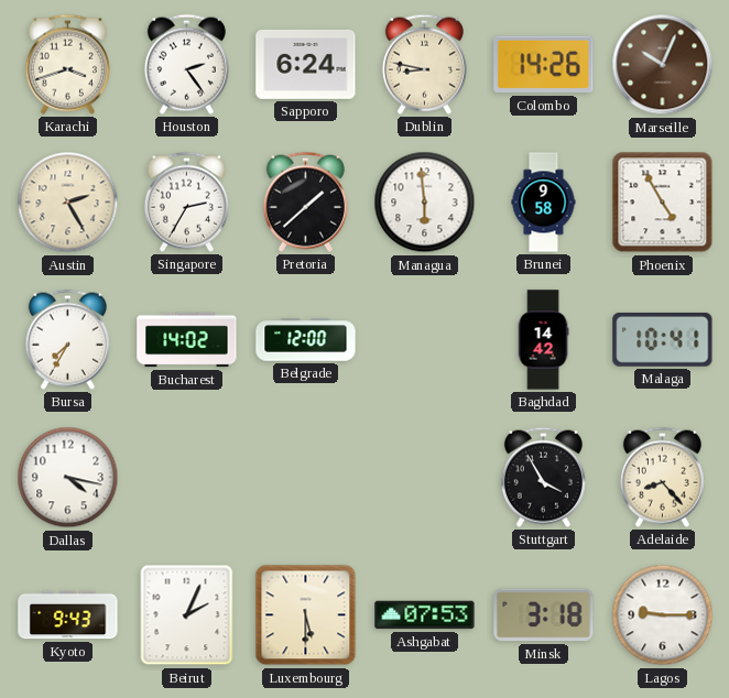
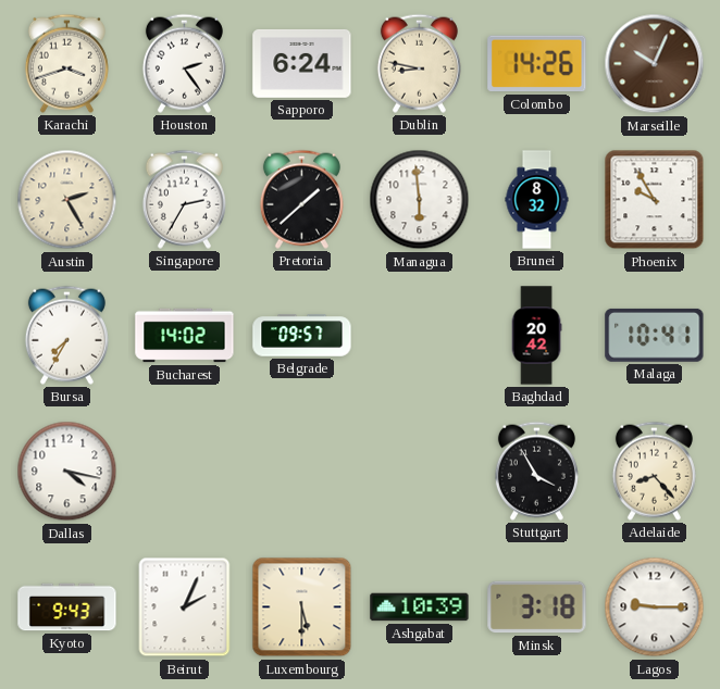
Brunei: 9:58 -> 8:32
Phoenix: 4:55 -> 9:55
Belgrade: 12:00 -> 09:57
Baghdad: 14:42 -> 20:42
Ashgabat: 07:53 -> 10:39
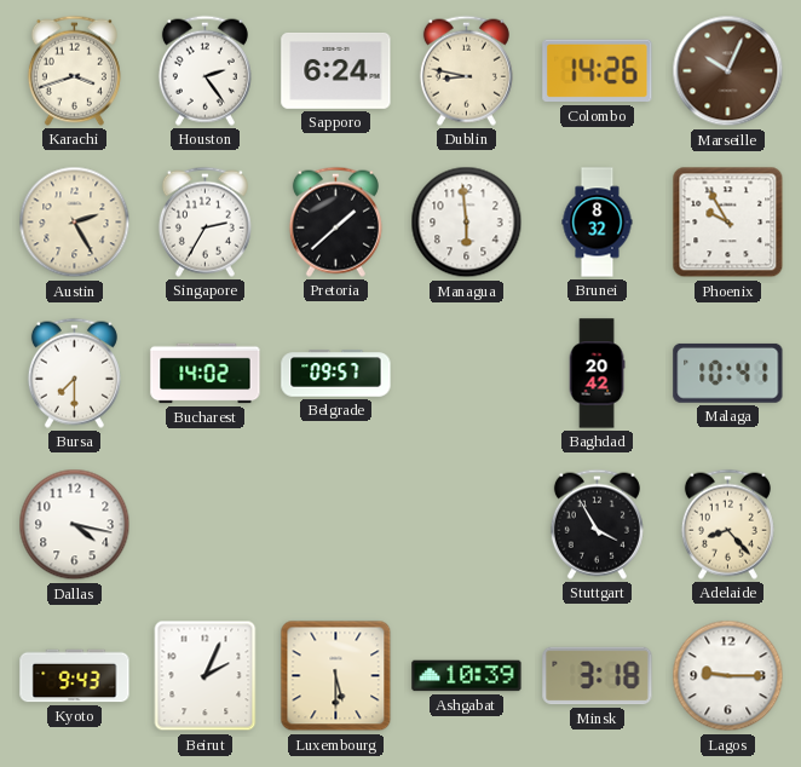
Bursa: 7:35 -> 7:30
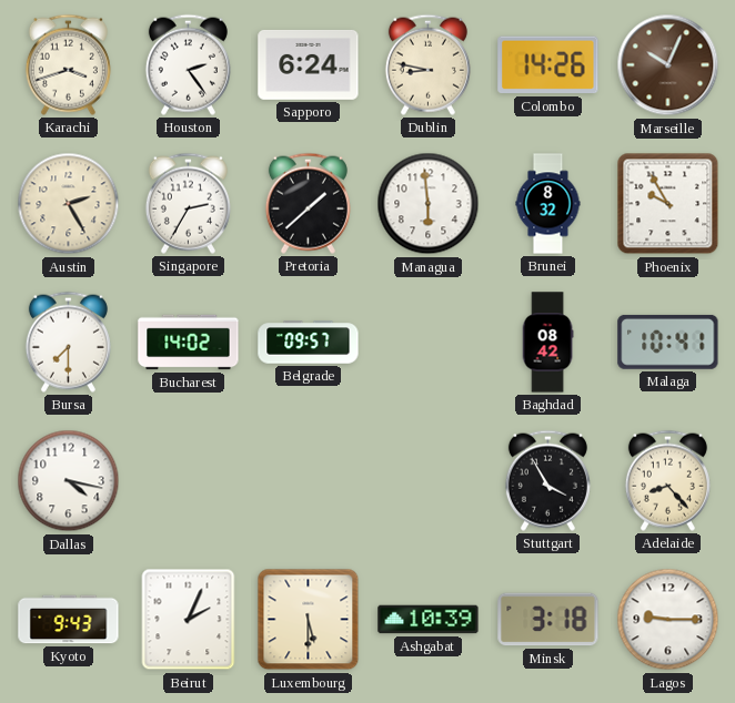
Baghdad: 20:42 -> 08:42
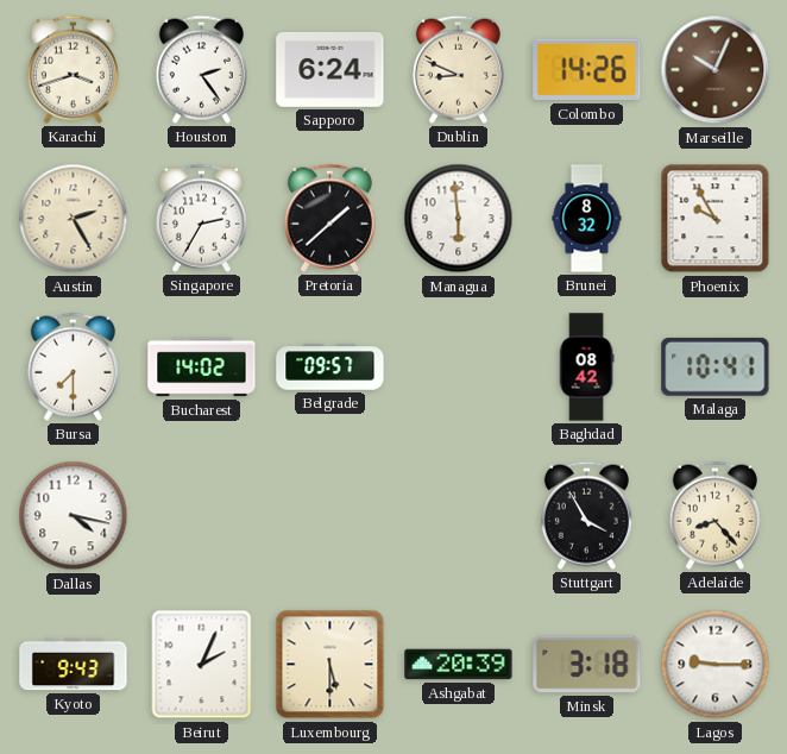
Dublin: 8:47 -> 8:49
Ashgabat: 10:39 -> 20:39
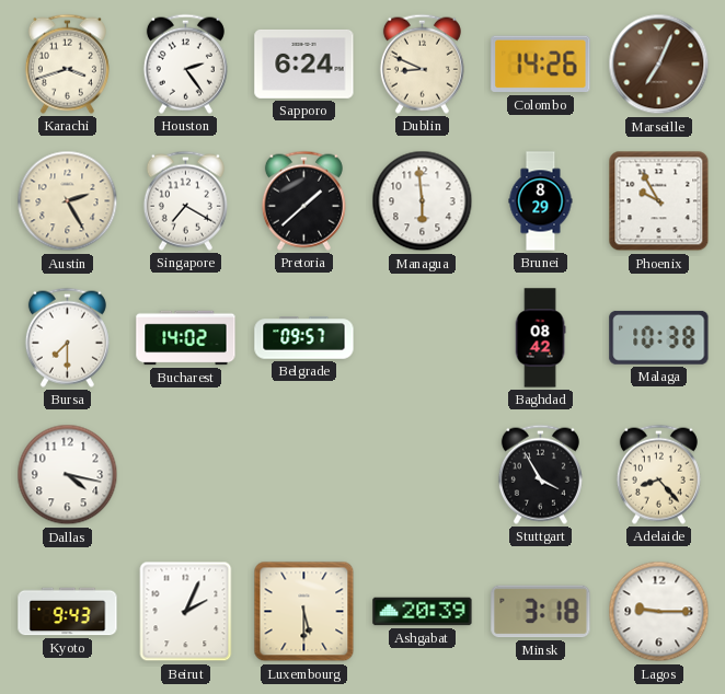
Marseille: 10:04 -> 7:04
Singapore: 2:35 -> 7:20
Brunei: 8:32 -> 8:29
Malaga: 10:41 -> 10:38
